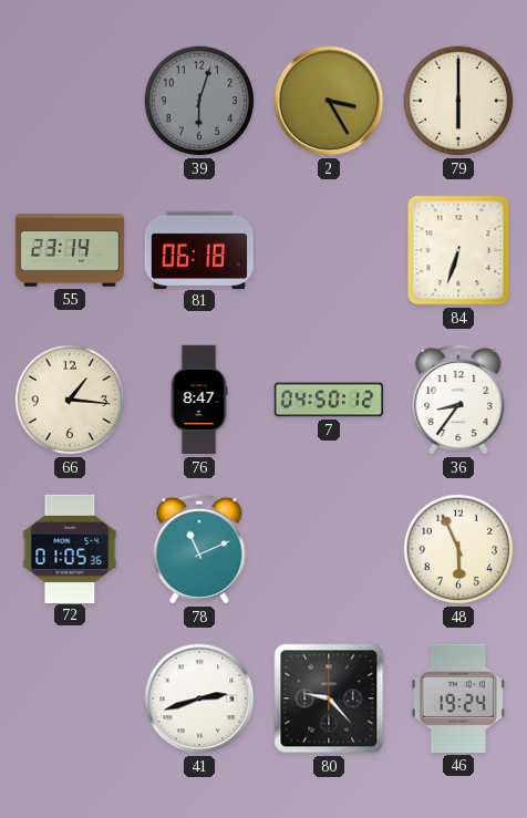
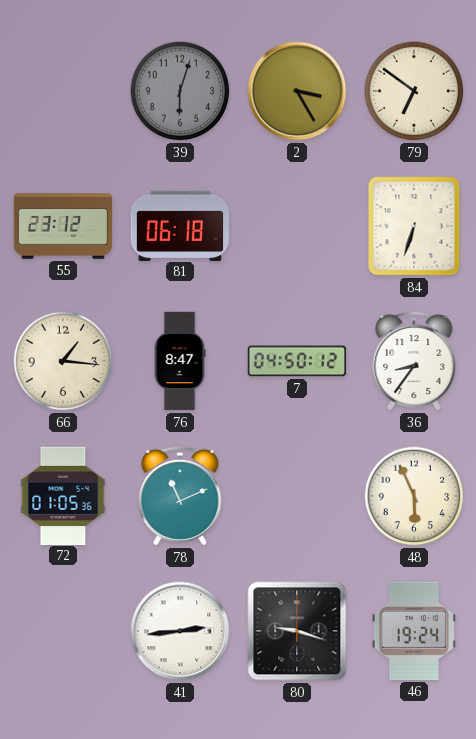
79: 6:00 -> 6:51
55: 23:14 -> 23:12
41: 2:42 -> 2:44
80: 9:23 -> 9:18
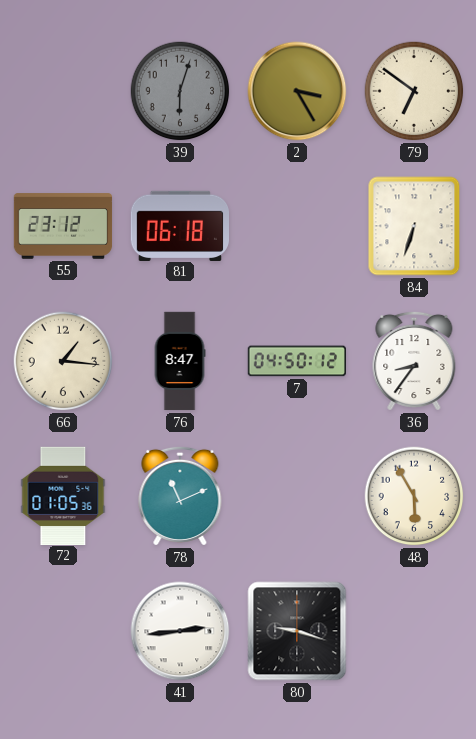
48: 5:56 -> 5:55
46: 19:24 -> none
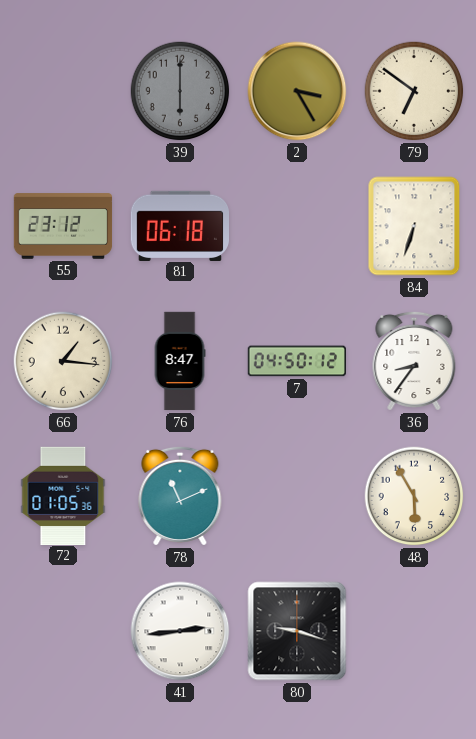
39: 6:03 -> 6:00
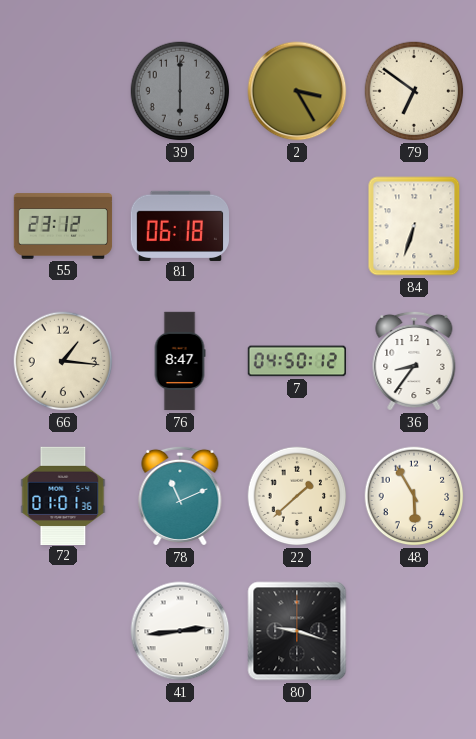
72: 01:05 -> 01:01
22: none -> 1:38
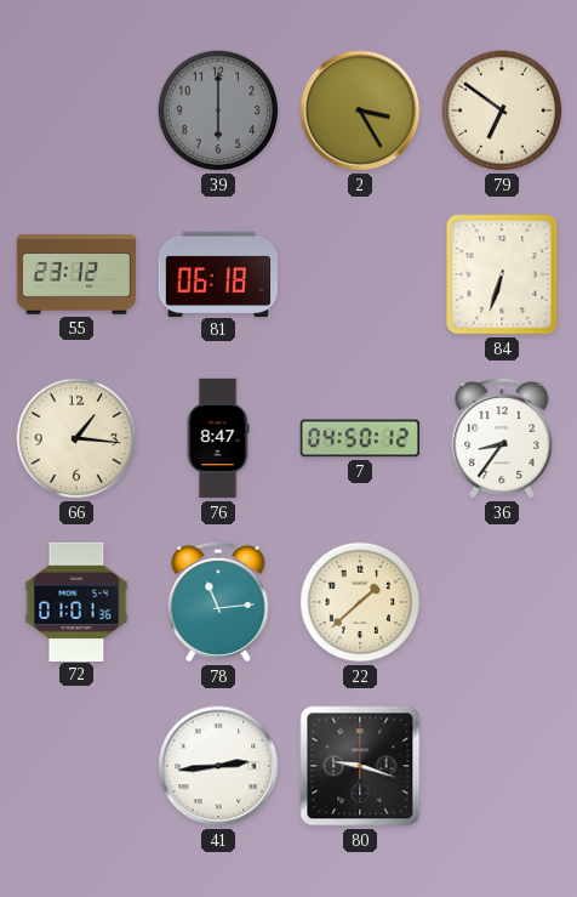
78: 11:11 -> 11:14
48: 5:55 -> none
